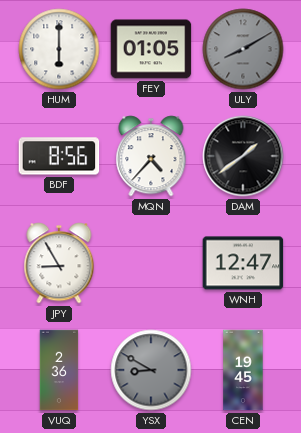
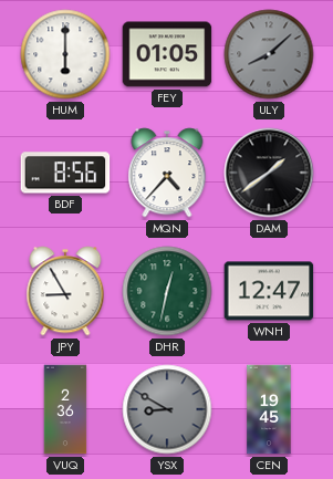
ULY: 8:10 -> 8:08
DHR: none -> 12:32
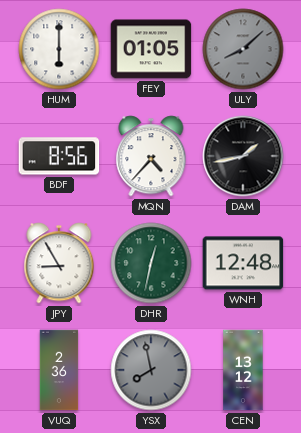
DAM: 1:39 -> 1:43
WNH: 12:47 -> 12:48
YSX: 8:50 -> 7:58
CEN: 19:45 -> 13:12
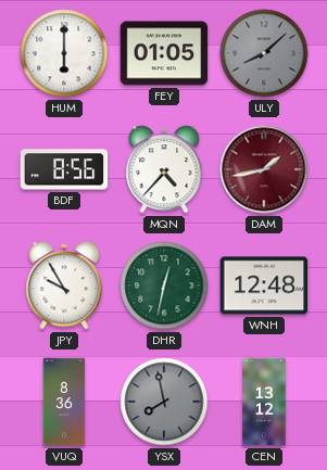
DAM dial: black -> burgundy
JPY: 8:55 -> 9:55
VUQ: 2:36 -> 8:36
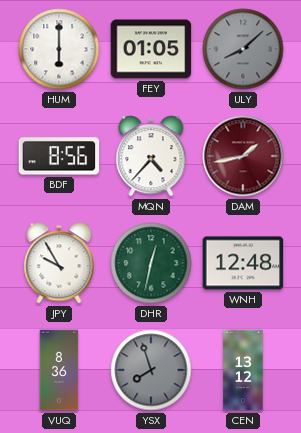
YSX: 7:58 -> 7:57
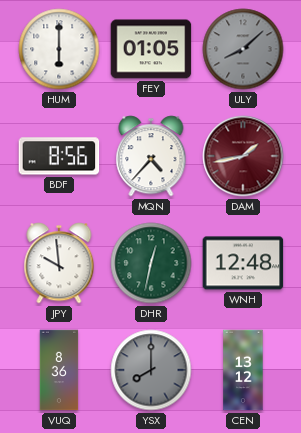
JPY: 9:55 -> 9:59
YSX: 7:57 -> 8:00
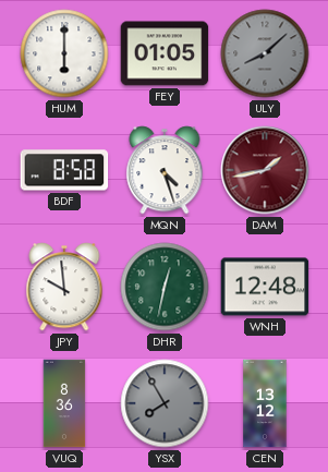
BDF: 8:56 -> 8:58
MQN: 4:37 -> 4:27
YSX: 8:00 -> 7:55
